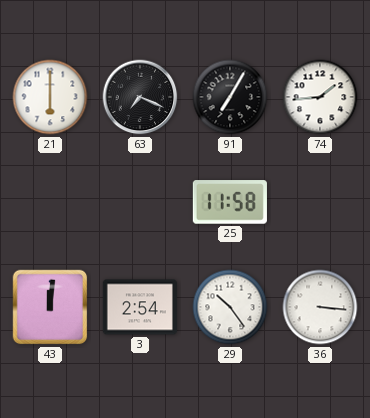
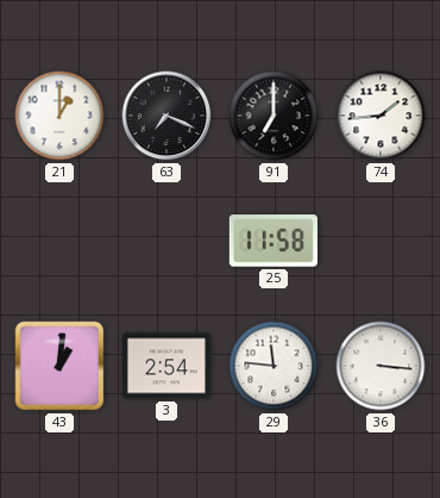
21: 6:00 -> 1:00
91: 7:05 -> 7:00
43: 12:01 -> 1:01
29: 10:24 -> 11:46
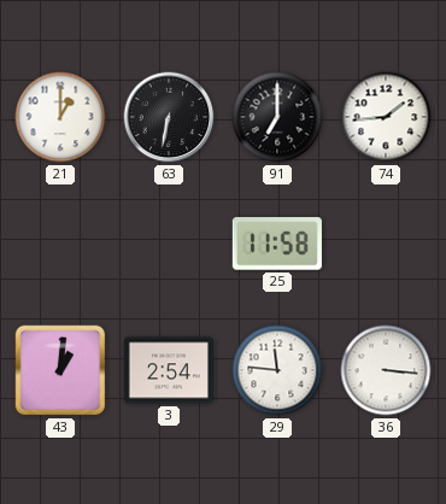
63: 7:19 -> 6:32
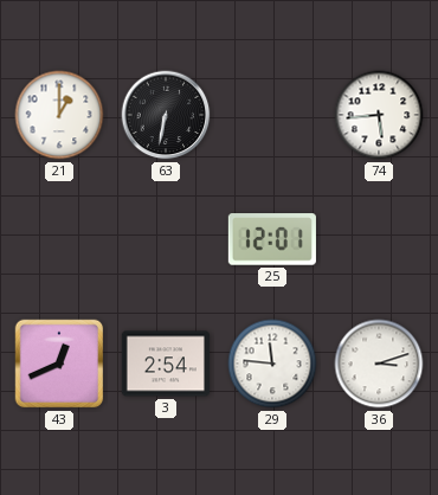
91: 7:00 -> none
74: 1:44 -> 5:44
25: 11:58 -> 12:01
43: 1:01 -> 12:41
36: 3:16 -> 3:12
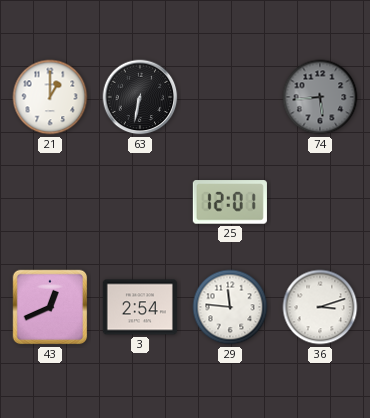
74 dial: white -> grey
